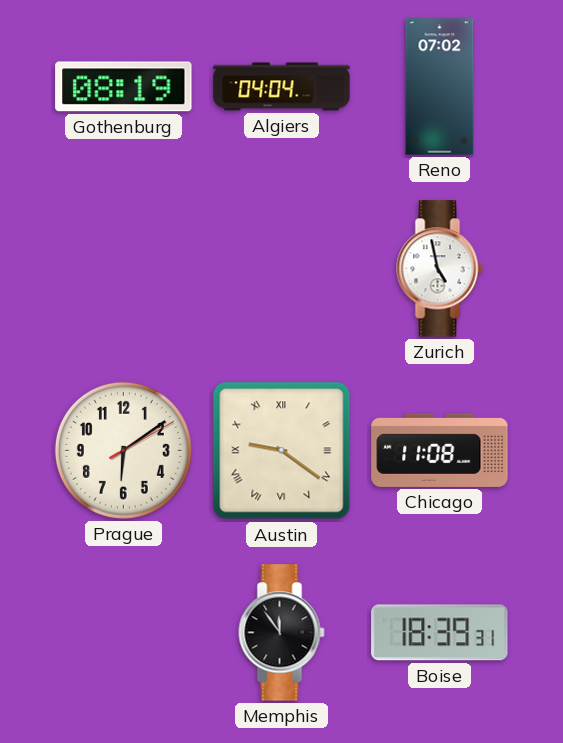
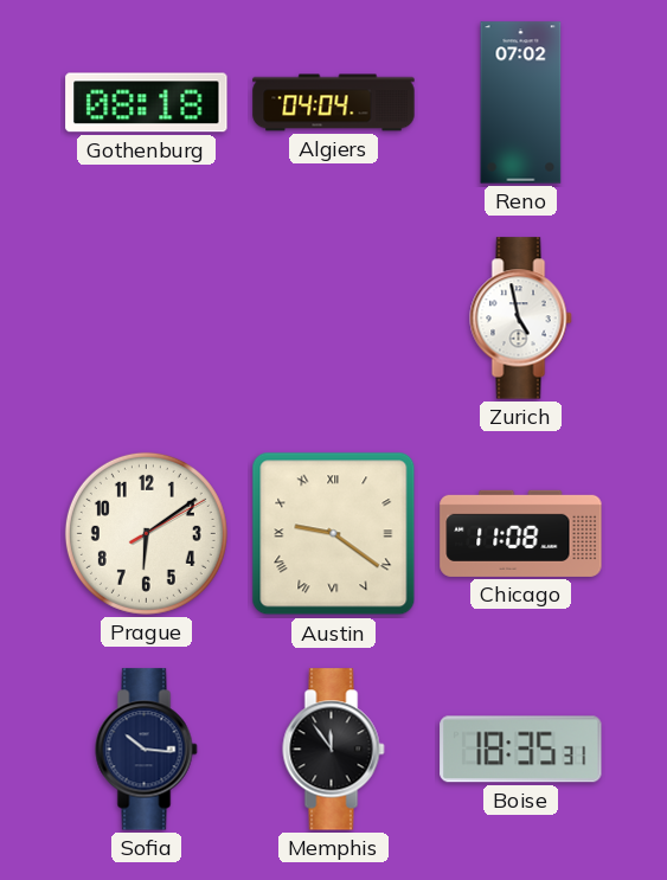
Gothenburg: 08:19 -> 08:18
Sofia: none -> 10:16
Boise: 18:39 -> 18:35
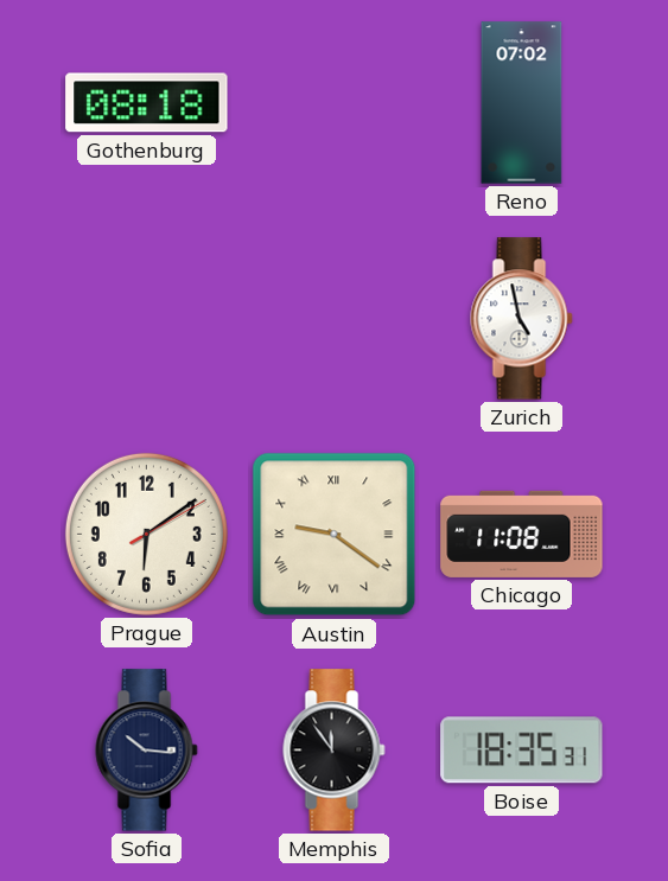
Algiers: 04:04 -> none
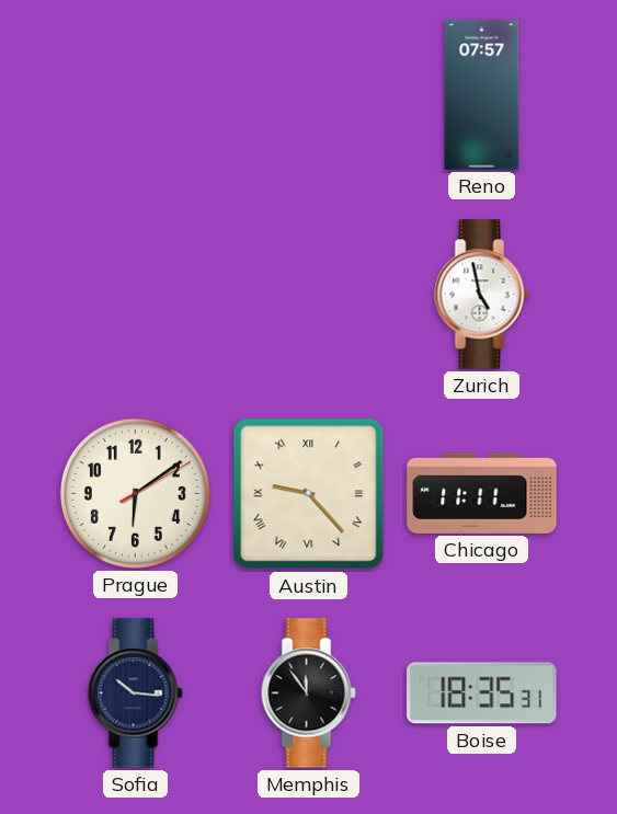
Gothenburg: 08:18 -> none
Reno: 07:02 -> 07:57
Austin: 9:21 -> 9:23
Chicago: 11:08 -> 11:11
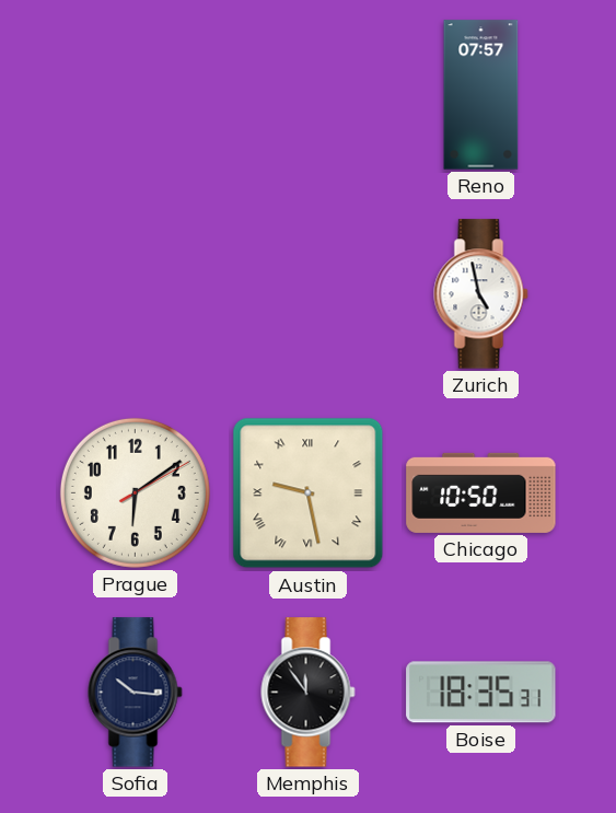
Austin: 9:23 -> 9:28
Chicago: 11:11 -> 10:50
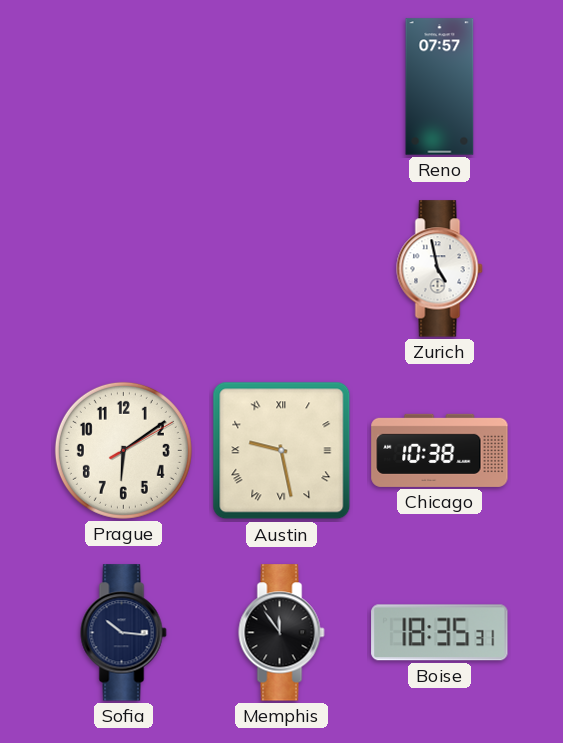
Chicago: 10:50 -> 10:38
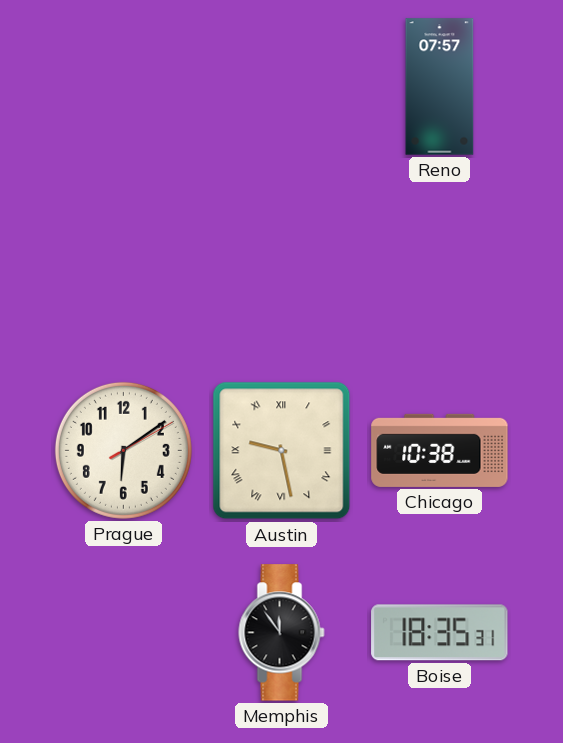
Zurich: 4:58 -> none
Sofia: 10:16 -> none
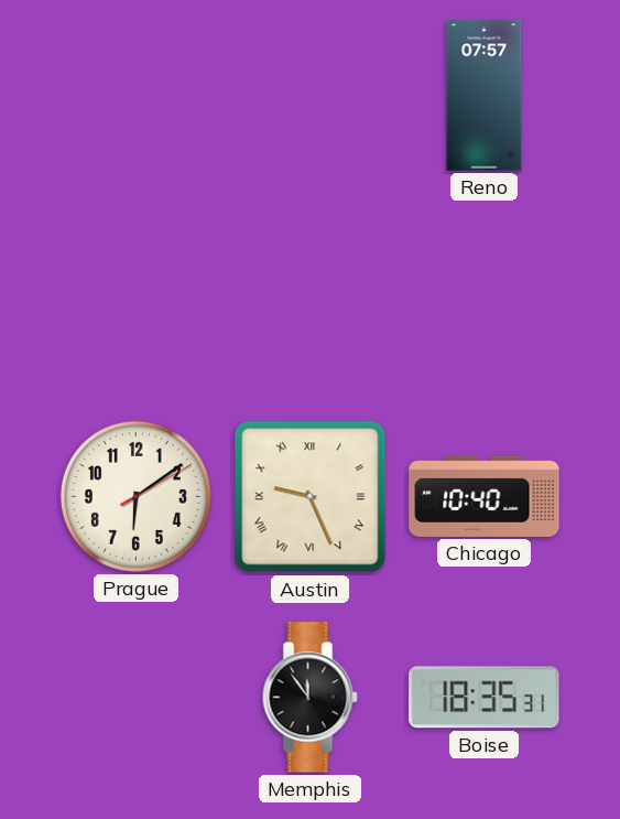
Austin: 9:28 -> 9:26
Chicago: 10:38 -> 10:40
